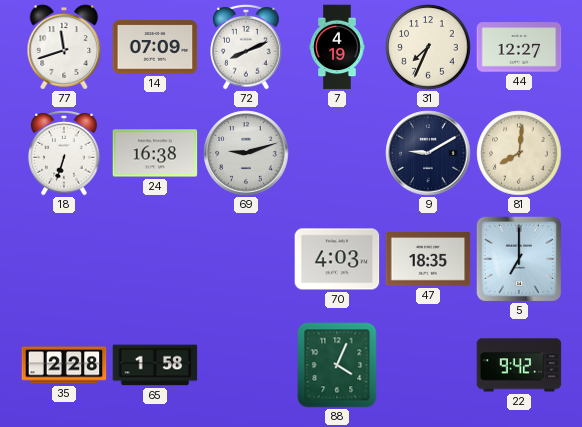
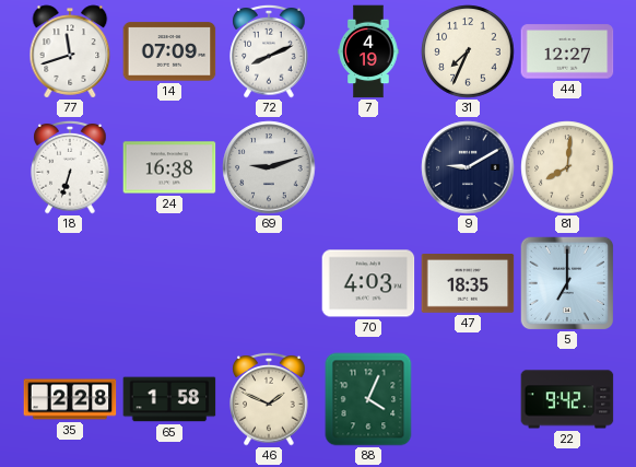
46: none -> 1:49
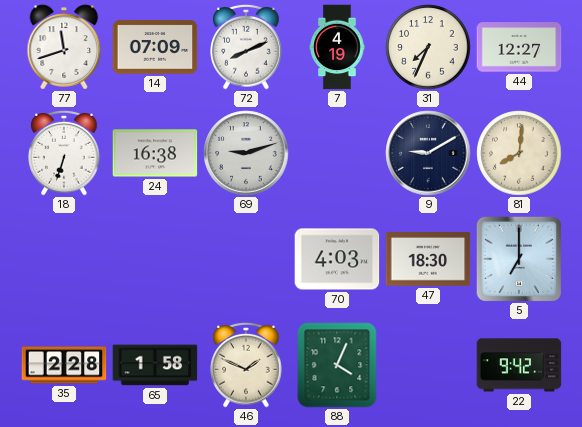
47: 18:35 -> 18:30
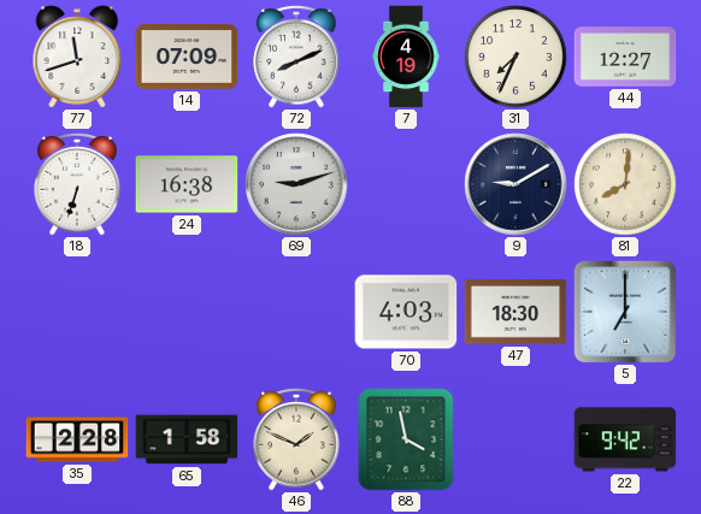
88: 4:04 -> 3:58
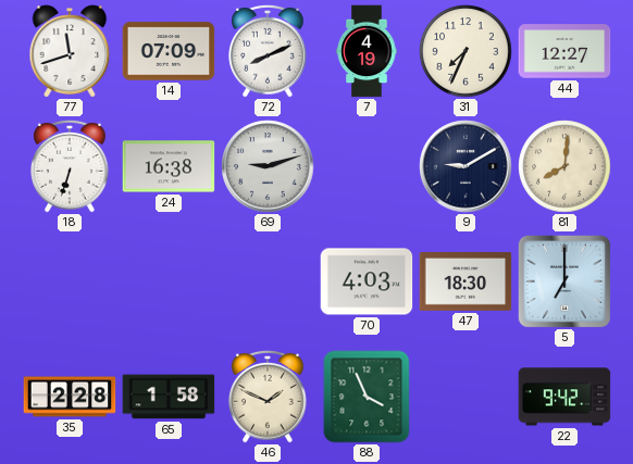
88: 3:58 -> 3:56
